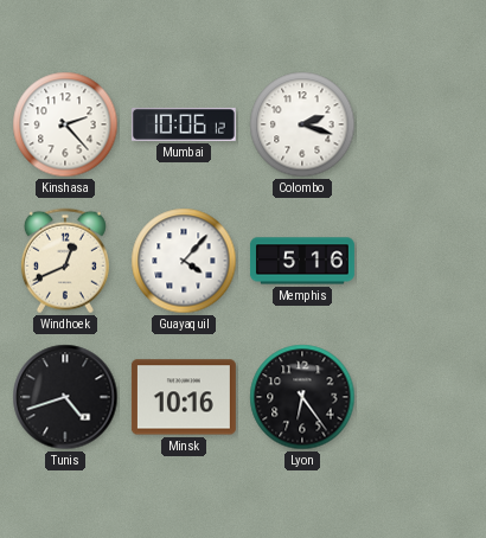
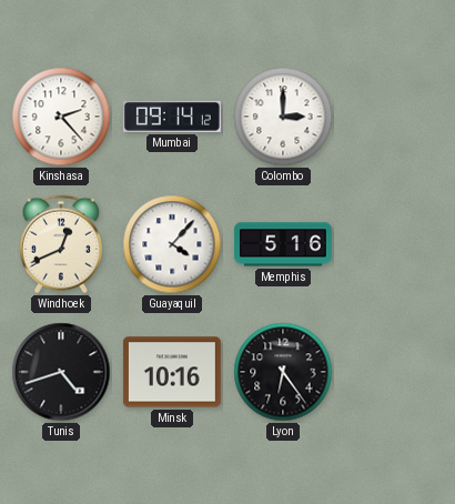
Mumbai: 10:06 -> 09:14
Colombo: 2:18 -> 3:00
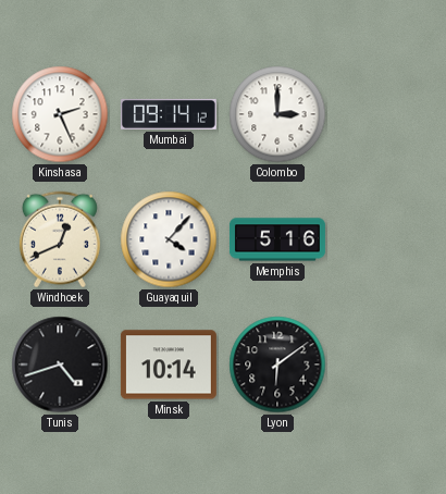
Kinshasa: 2:23 -> 2:26
Minsk: 10:16 -> 10:14
Lyon: 6:24 -> 6:09
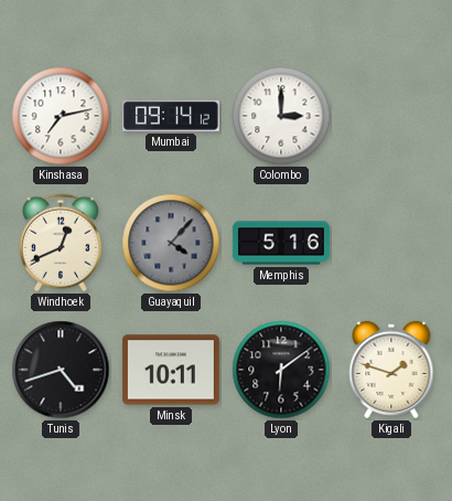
Kinshasa: 2:26 -> 7:13
Guayaquil dial: white -> grey
Minsk: 10:14 -> 10:11
Kigali: none -> 1:48
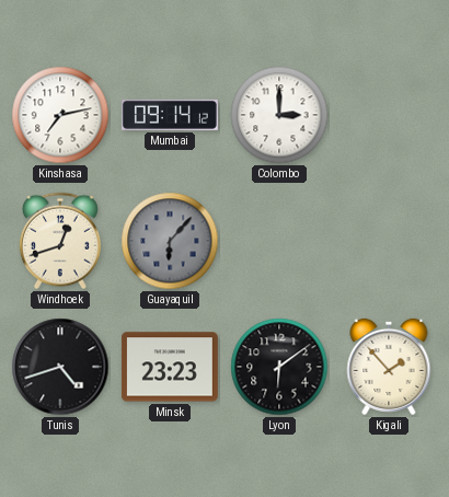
Windhoek: 12:41 -> 12:42
Guayaquil: 4:07 -> 6:07
Memphis: 5:16 -> none
Minsk: 10:11 -> 23:23
Kigali: 1:48 -> 1:53
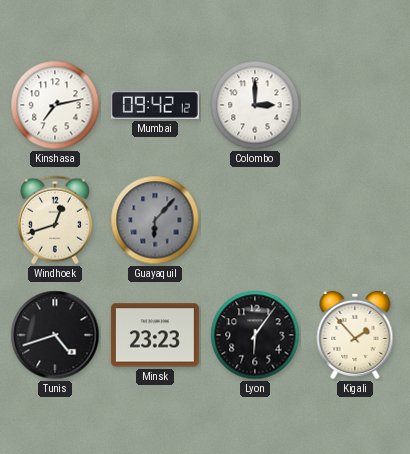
Mumbai: 09:14 -> 09:42
Lyon: 6:09 -> 6:06
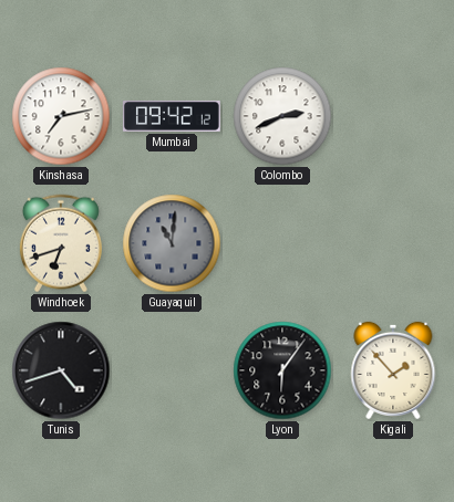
Colombo: 3:00 -> 2:41
Windhoek: 12:42 -> 6:42
Guayaquil: 6:07 -> 11:01
Minsk: 23:23 -> none
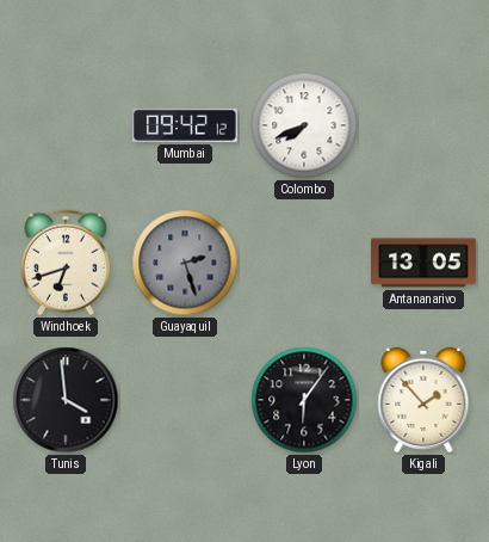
Kinshasa: 7:13 -> none
Colombo: 2:41 -> 7:41
Guayaquil: 11:01 -> 2:27
Antananarivo: none -> 13:05
Tunis: 4:42 -> 3:59
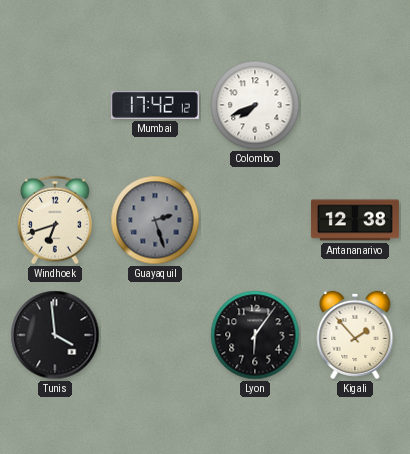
Mumbai: 09:42 -> 17:42
Antananarivo: 13:05 -> 12:38
